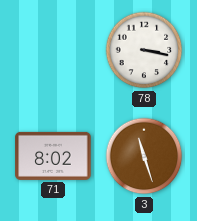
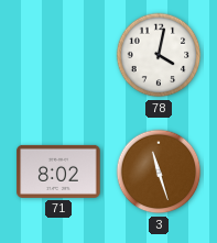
78: 3:17 -> 4:02
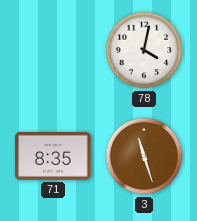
71: 8:02 -> 8:35
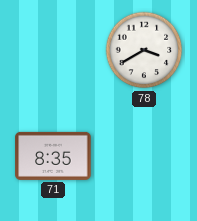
78: 4:02 -> 3:40
3: 11:27 -> none
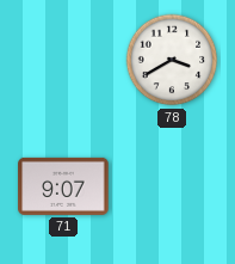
71: 8:35 -> 9:07
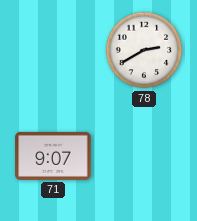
78: 3:40 -> 2:40
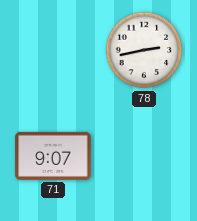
78: 2:40 -> 2:43
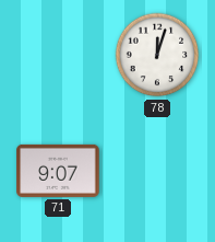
78: 2:43 -> 12:03
